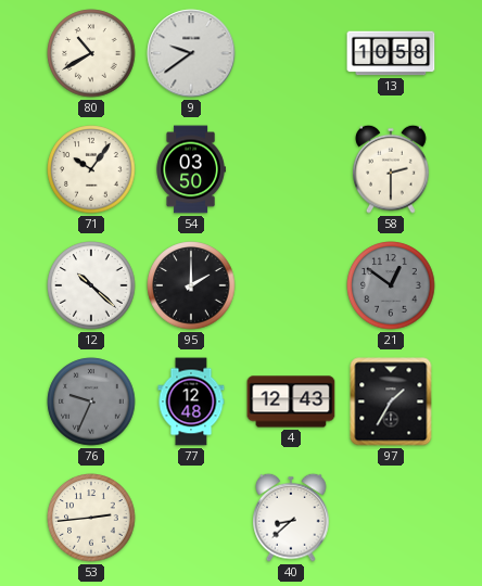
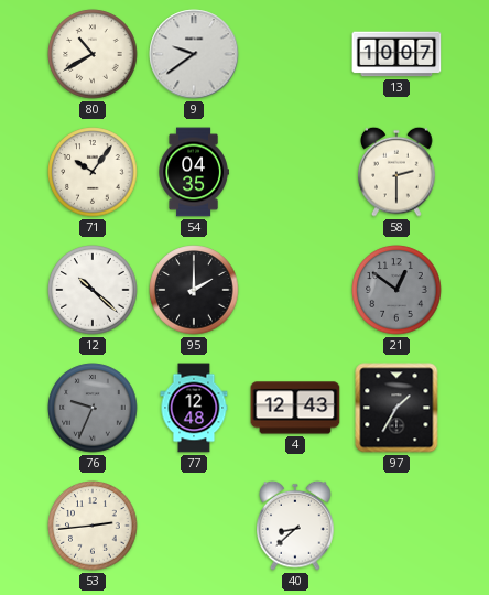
13: 10:58 -> 10:07
54: 03:50 -> 04:35
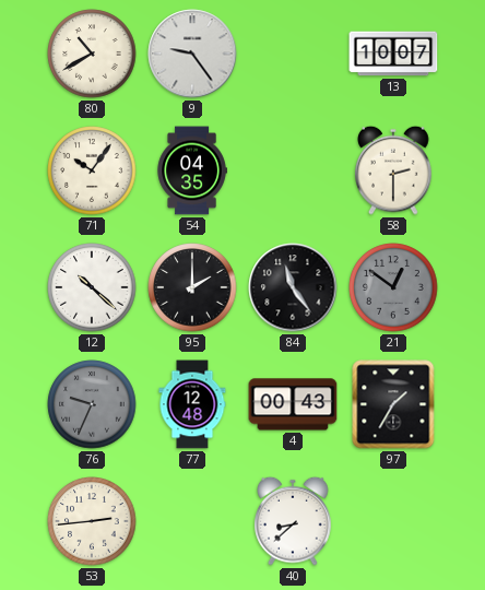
9: 9:39 -> 9:24
84: none -> 11:24
4: 12:43 -> 00:43
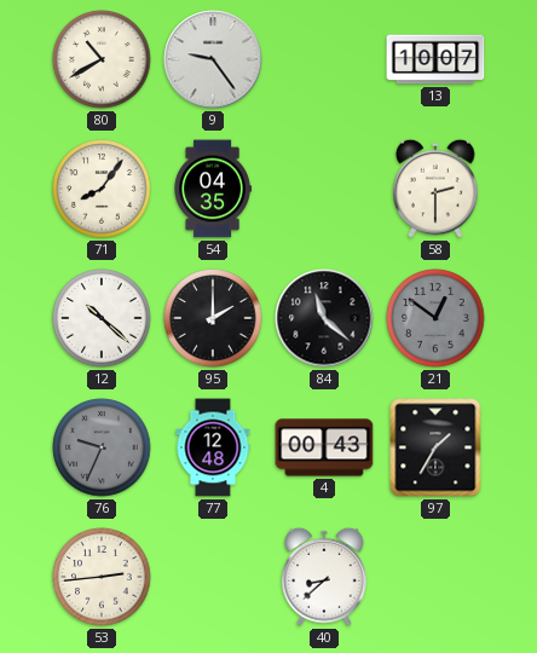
71: 10:06 -> 8:06
84: 11:24 -> 11:22
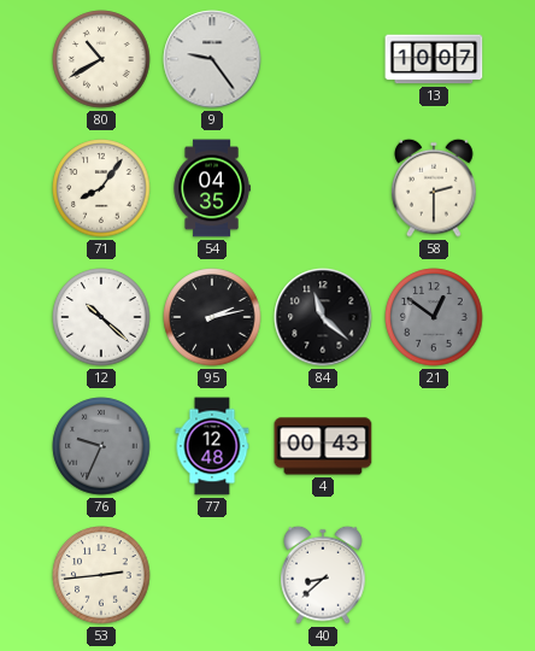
95: 2:00 -> 2:13
97: 1:35 -> none
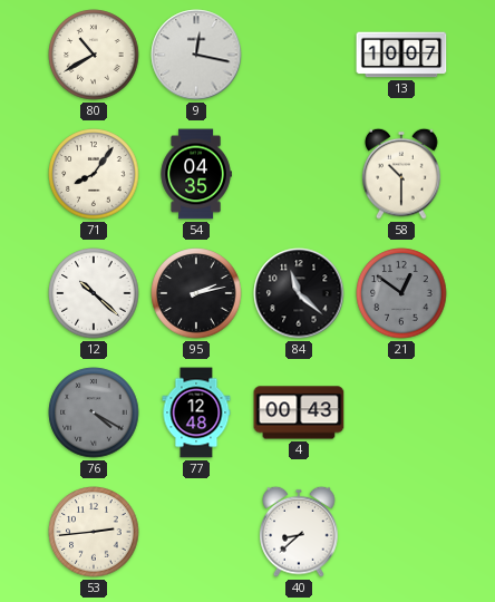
9: 9:24 -> 12:17
58: 2:30 -> 10:30
76: 9:34 -> 4:20
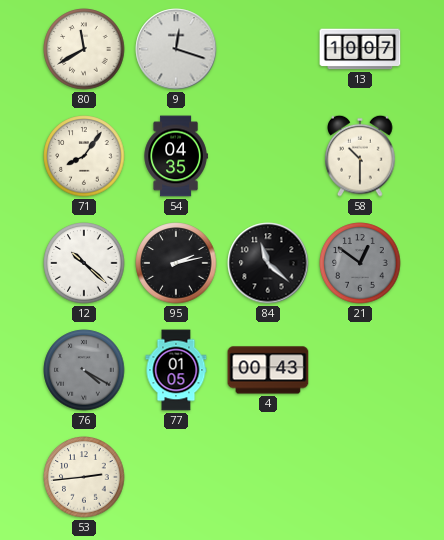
80: 10:40 -> 11:40
9: 12:17 -> 12:18
77: 12:48 -> 01:05
40: 8:38 -> none
